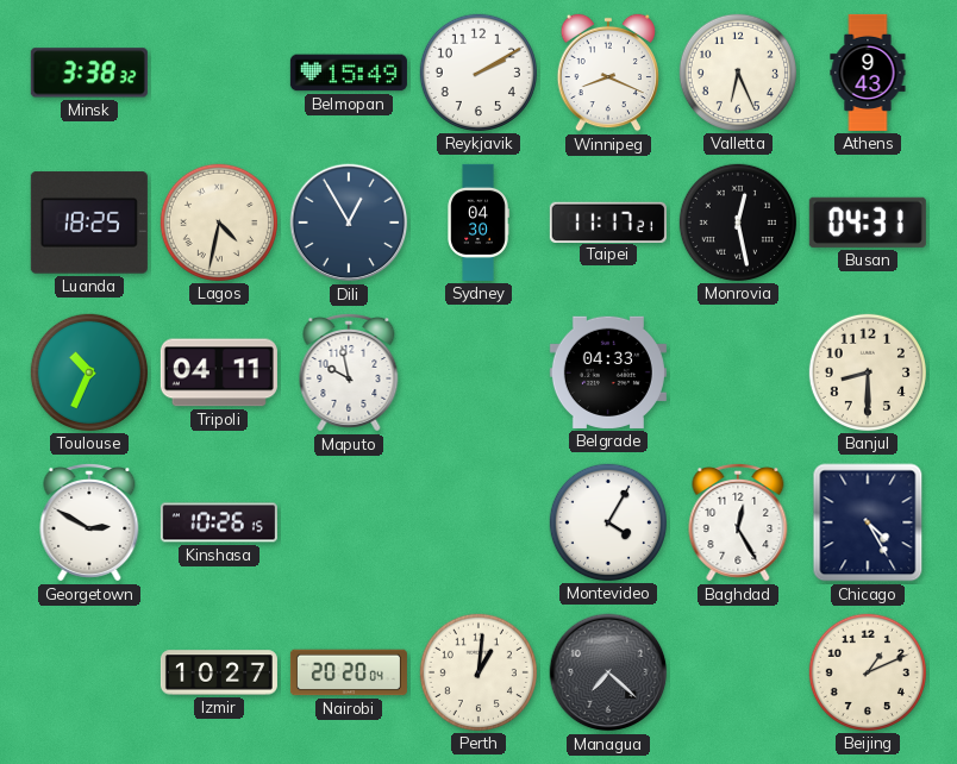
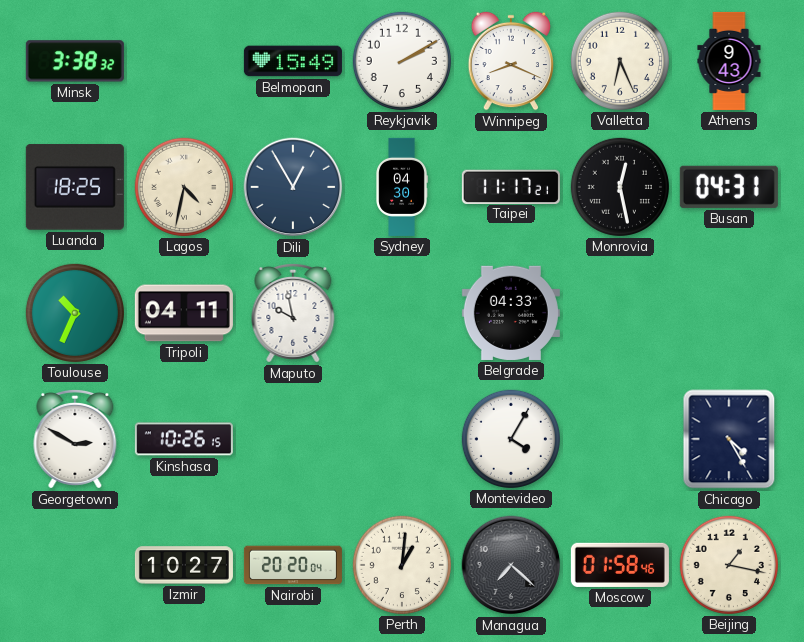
Banjul: 8:30 -> none
Baghdad: 12:25 -> none
Moscow: none -> 01:58
Beijing: 1:11 -> 1:17
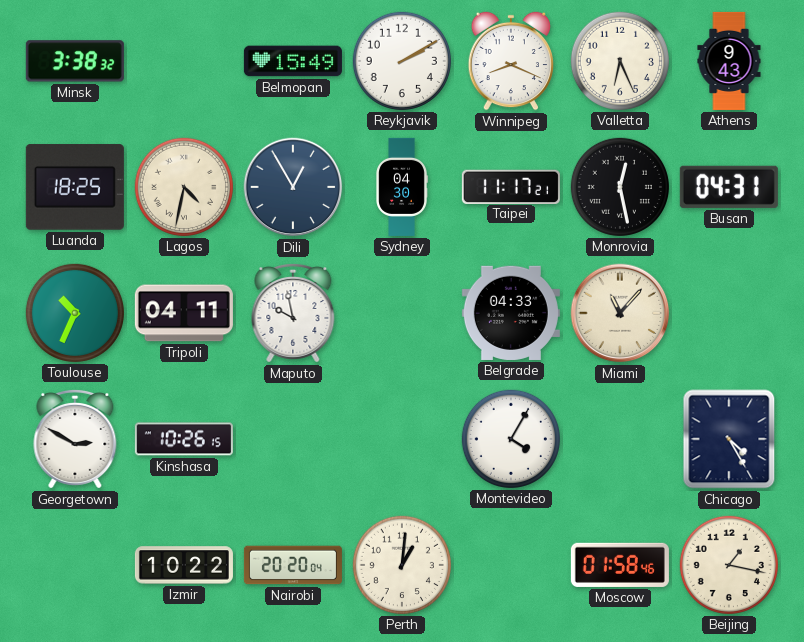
Miami: none -> 11:07
Izmir: 10:27 -> 10:22
Managua: 7:22 -> none
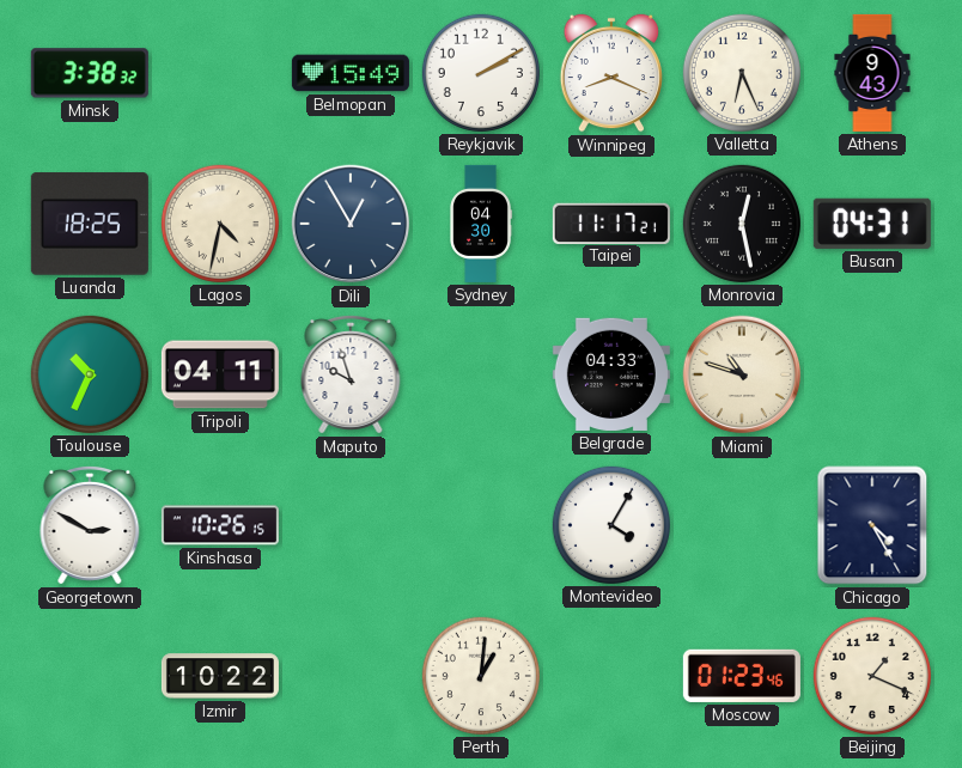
Maputo: 9:58 -> 9:57
Miami: 11:07 -> 10:48
Nairobi: 20:20 -> none
Moscow: 01:58 -> 01:23
Beijing: 1:17 -> 1:19
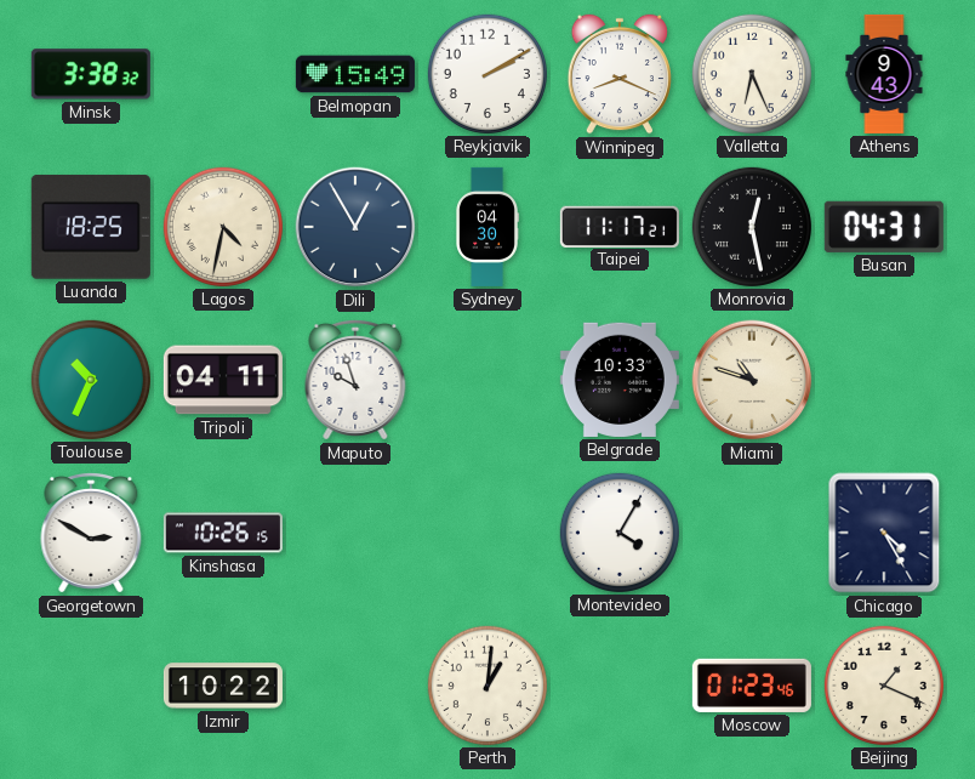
Belgrade: 04:33 -> 10:33
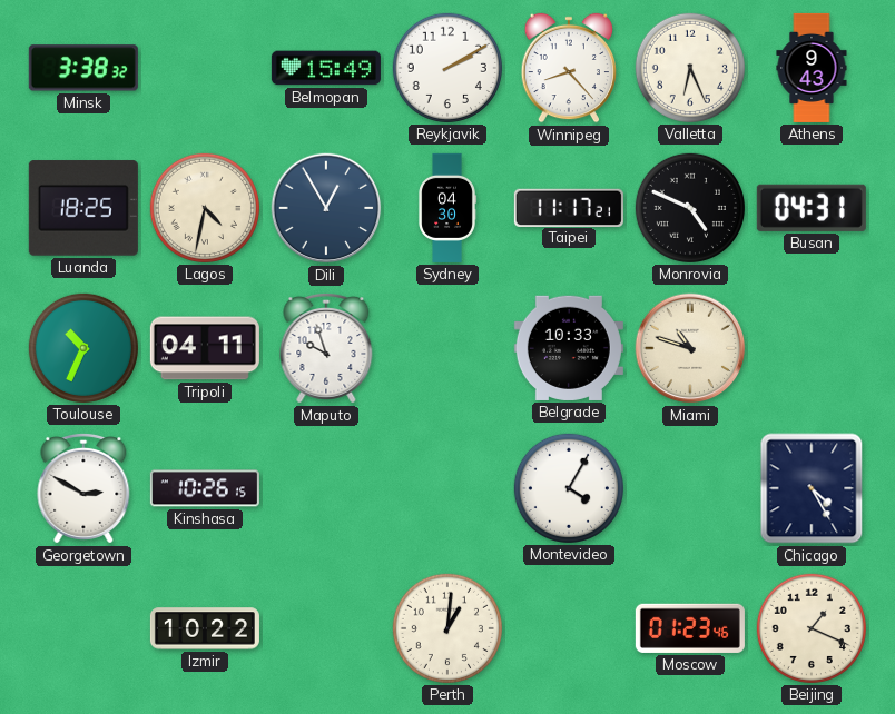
Winnipeg: 8:19 -> 8:23
Monrovia: 12:28 -> 4:49
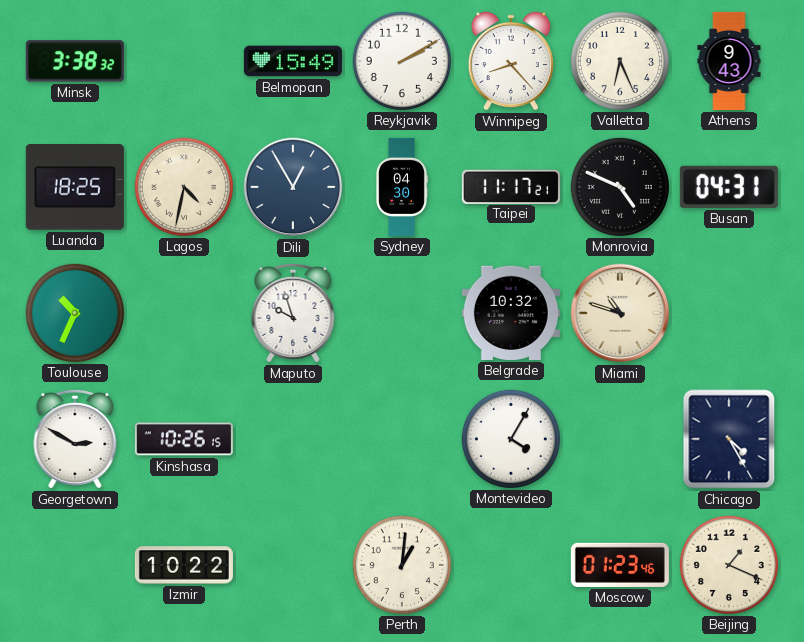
Tripoli: 04:11 -> none
Belgrade: 10:33 -> 10:32
